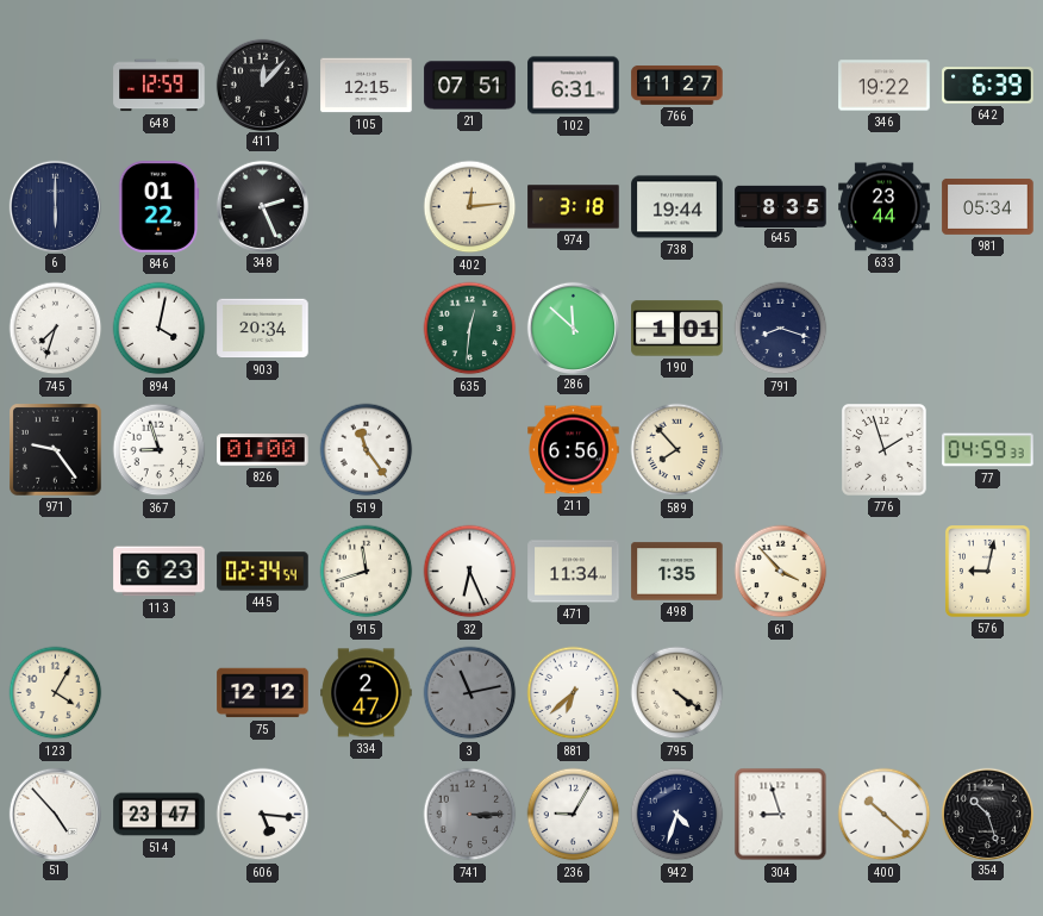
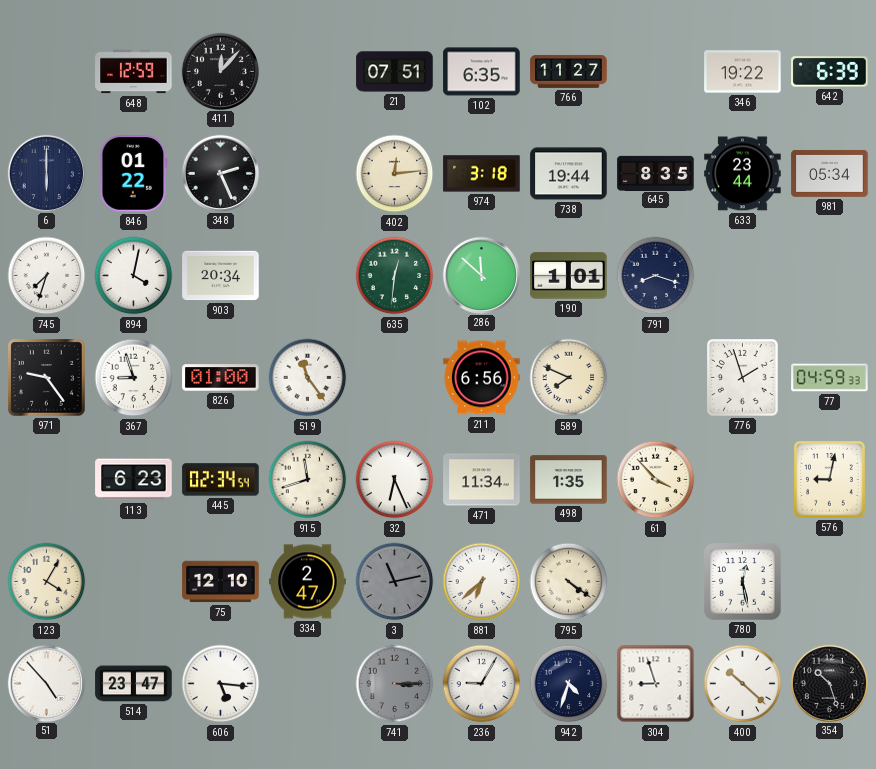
105: 12:15 -> none
102: 6:31 -> 6:35
589: 7:53 -> 7:49
75: 12:12 -> 12:10
780: none -> 12:28
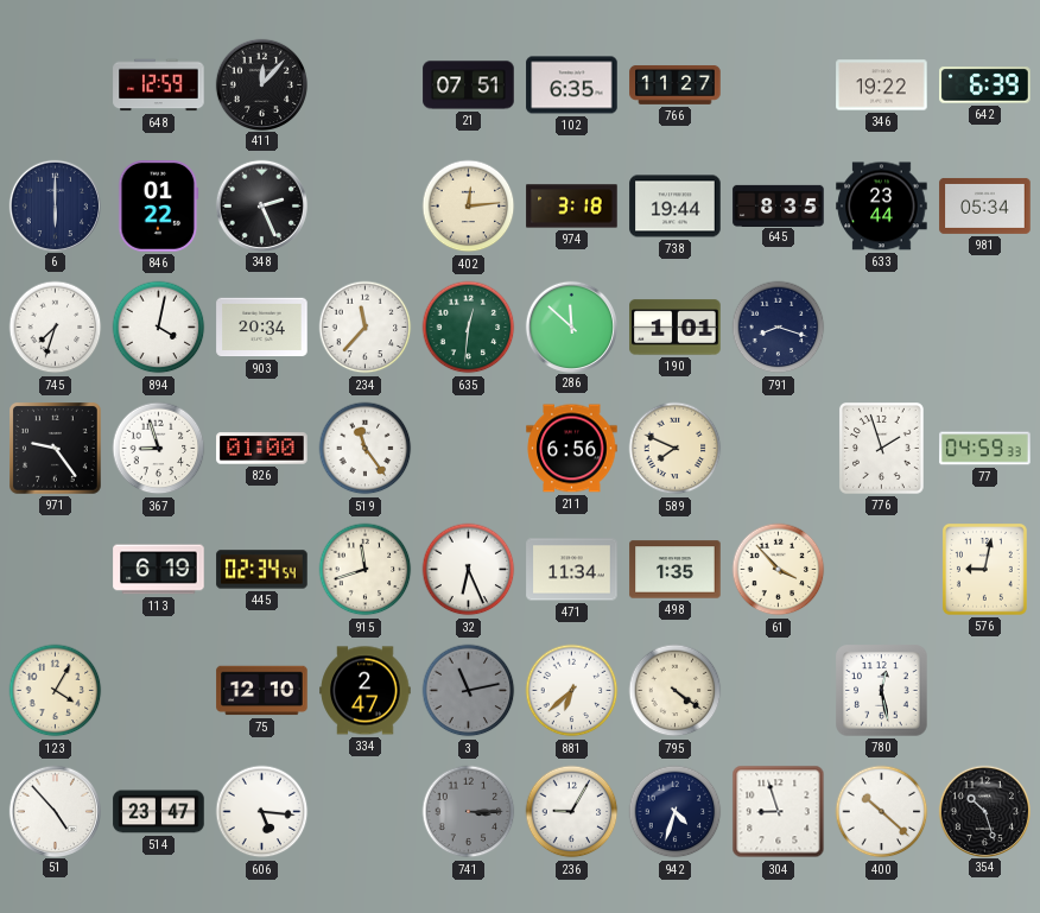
234: none -> 11:37
113: 6:23 -> 6:19
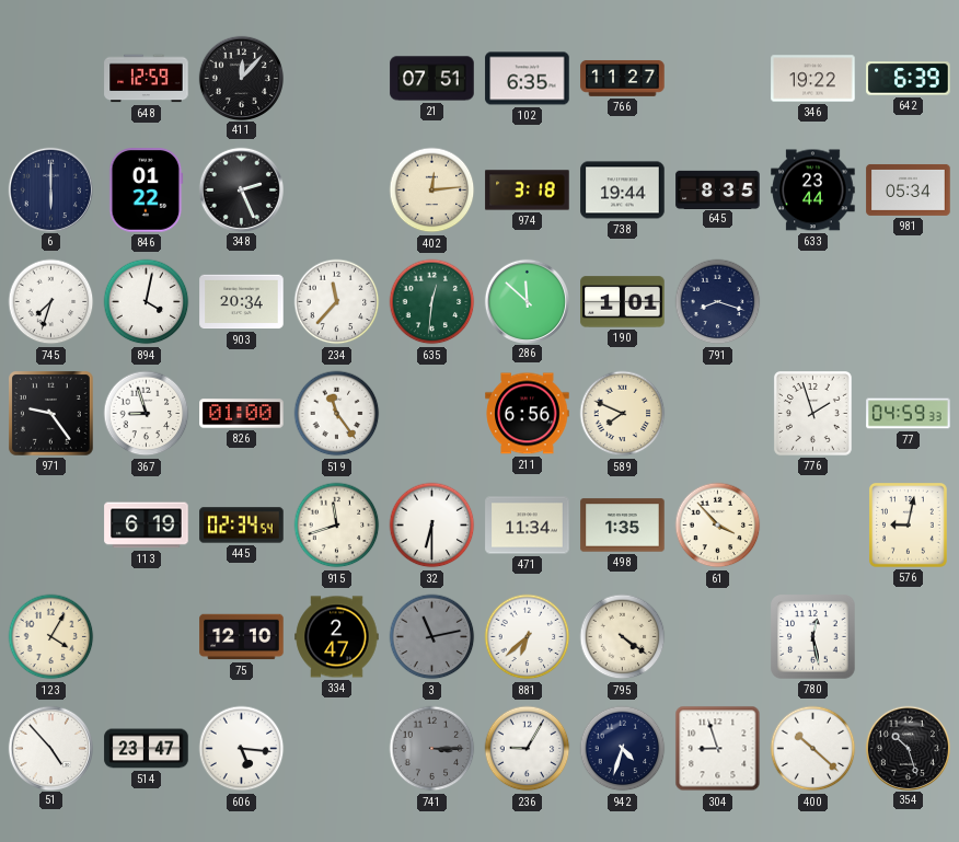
32: 6:26 -> 6:30
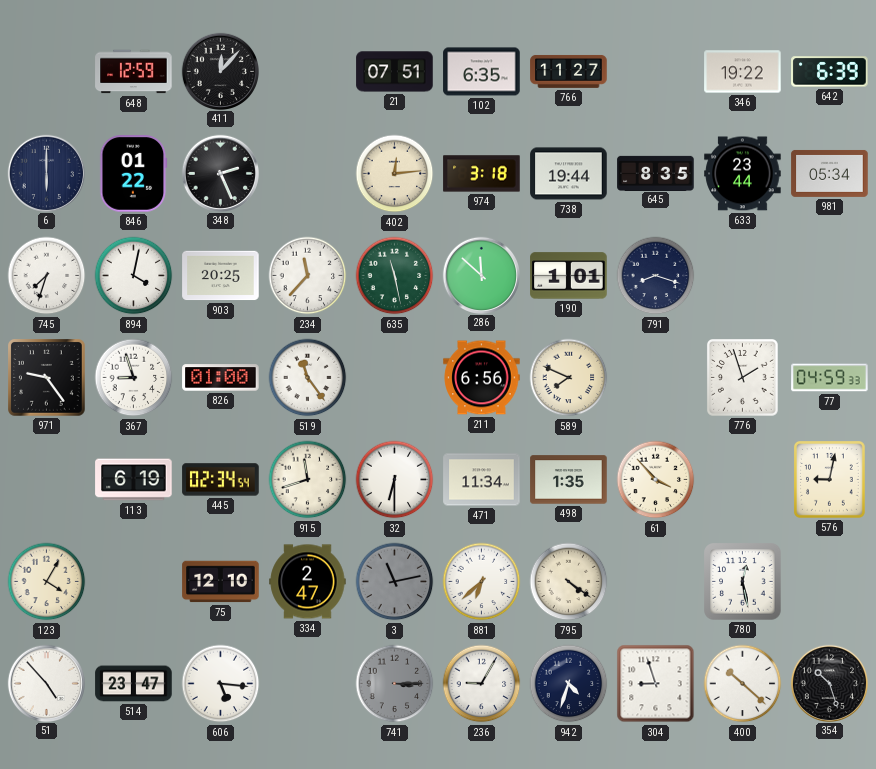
903: 20:34 -> 20:25
635: 12:31 -> 11:28
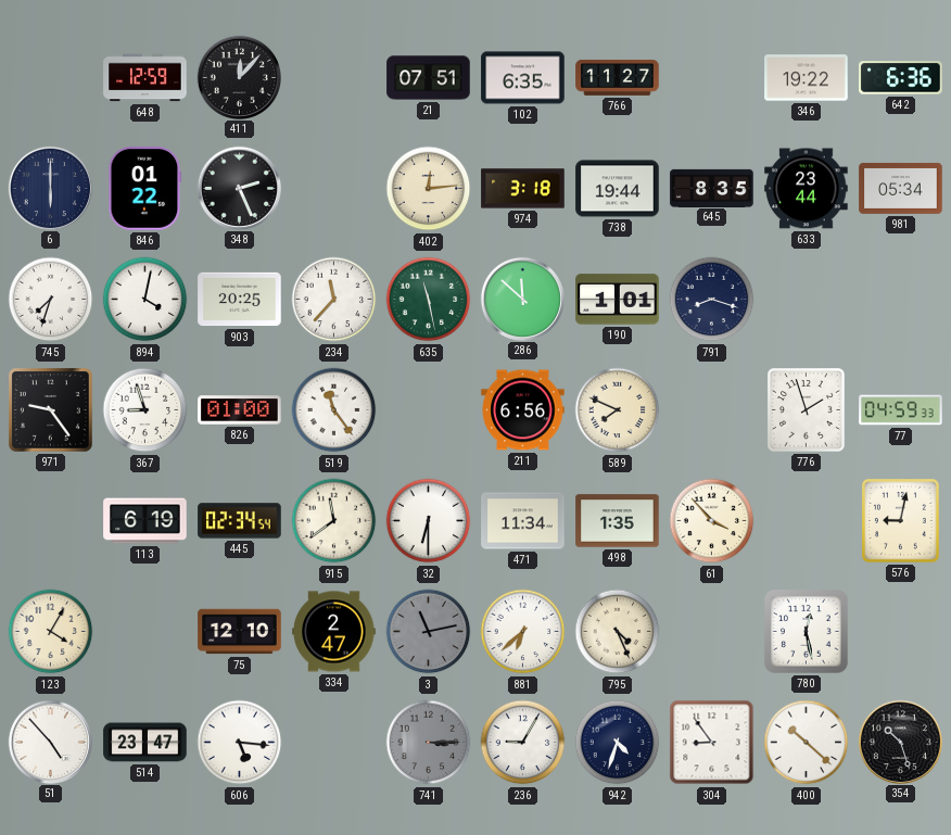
642: 6:39 -> 6:36
915: 11:42 -> 11:39
795: 4:21 -> 4:26
304: 8:57 -> 8:54
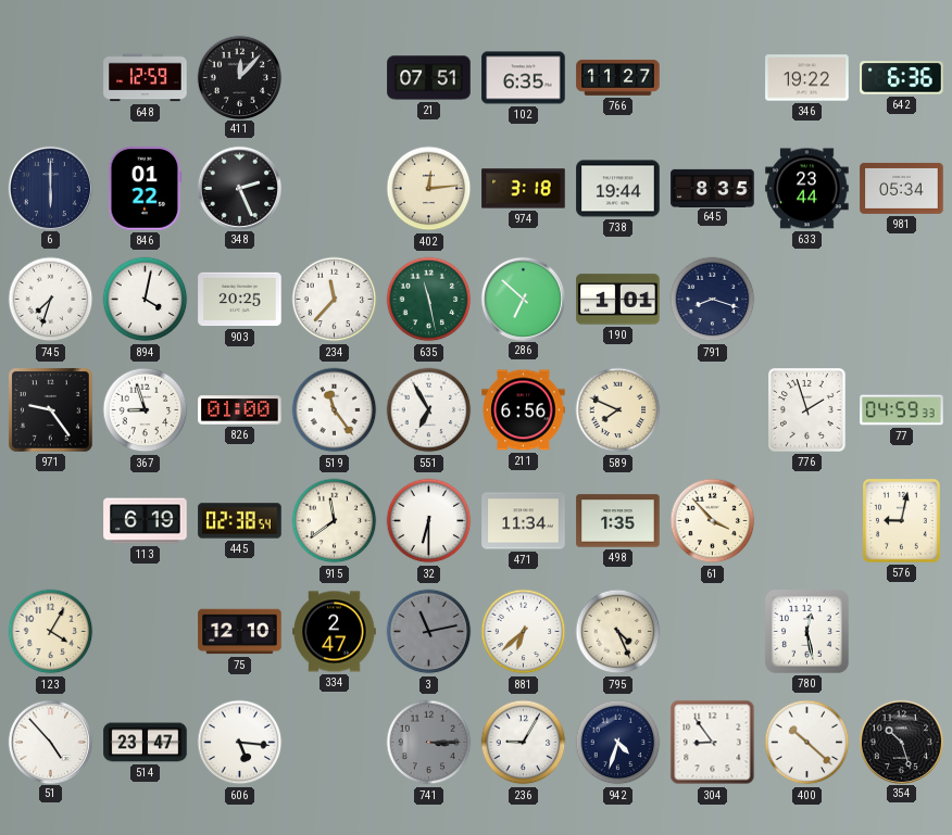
286: 11:52 -> 6:52
551: none -> 6:55
445: 02:34 -> 02:38
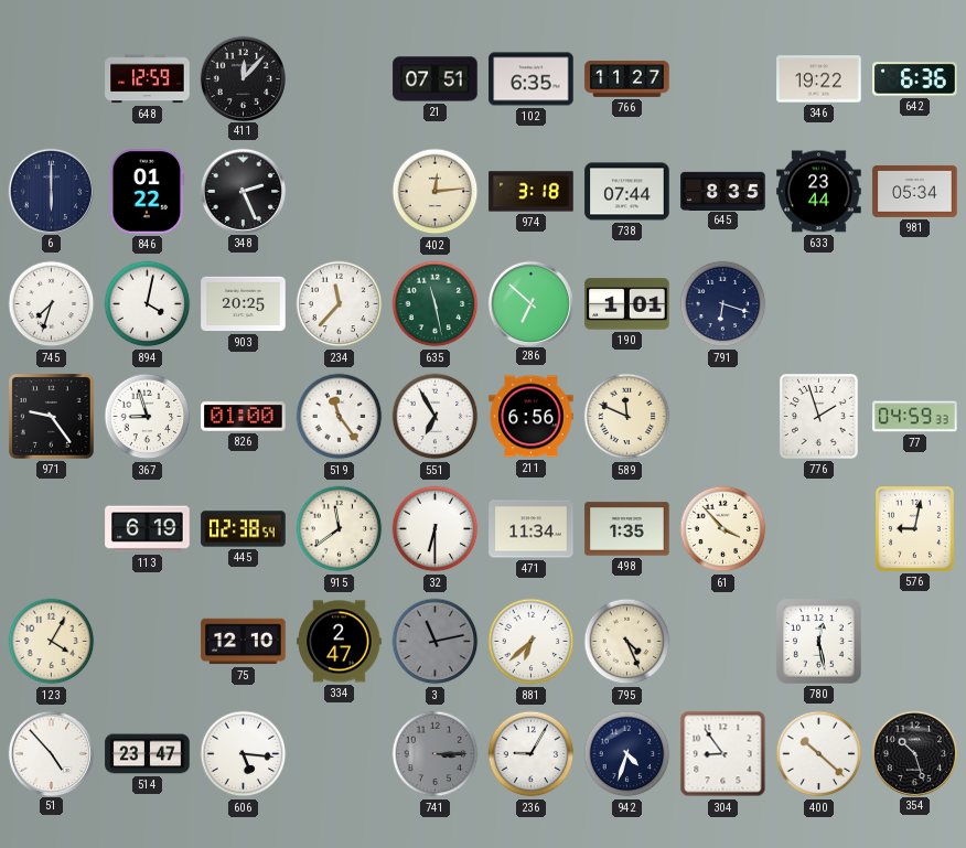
738: 19:44 -> 07:44
791: 8:18 -> 6:18
589: 7:49 -> 11:49
